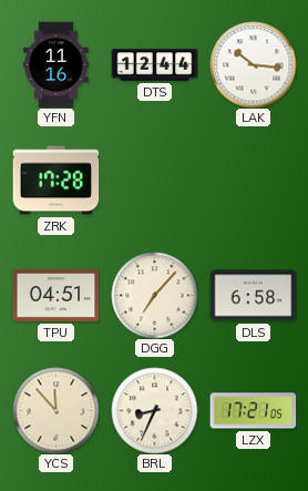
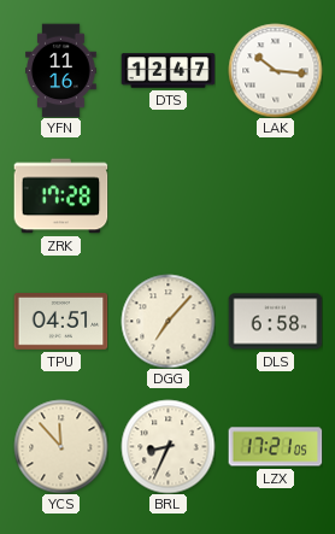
DTS: 12:44 -> 12:47
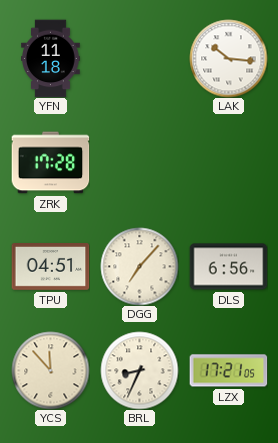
YFN: 11:16 -> 11:18
DTS: 12:47 -> none
DLS: 6:58 -> 6:56
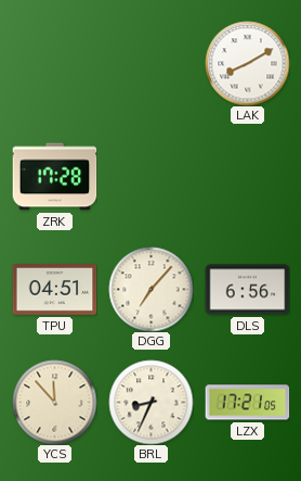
YFN: 11:18 -> none
LAK: 10:16 -> 8:10
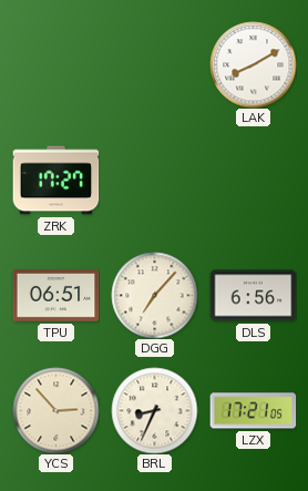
ZRK: 17:28 -> 17:27
TPU: 04:51 -> 06:51
YCS: 11:53 -> 2:53
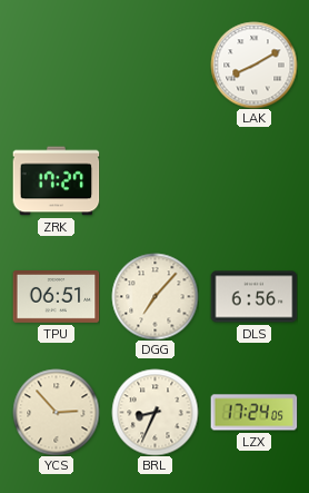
LZX: 17:21 -> 17:24
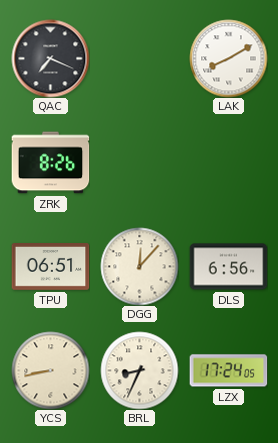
QAC: none -> 7:19
ZRK: 17:27 -> 8:26
DGG: 7:07 -> 12:07
YCS: 2:53 -> 8:43
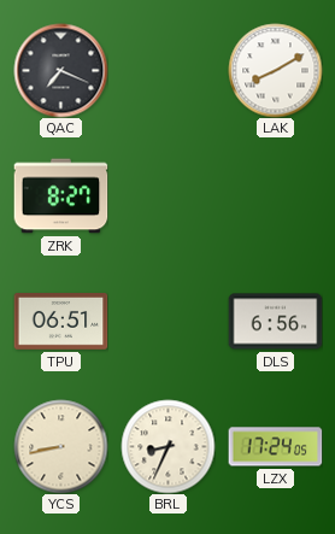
ZRK: 8:26 -> 8:27
DGG: 12:07 -> none
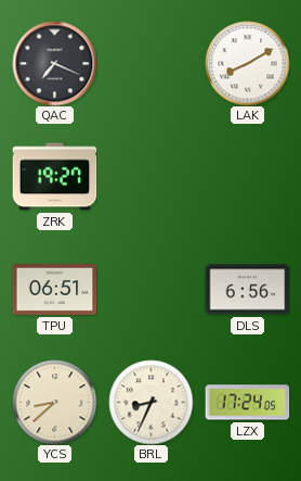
ZRK: 8:27 -> 19:27
YCS: 8:43 -> 8:38
